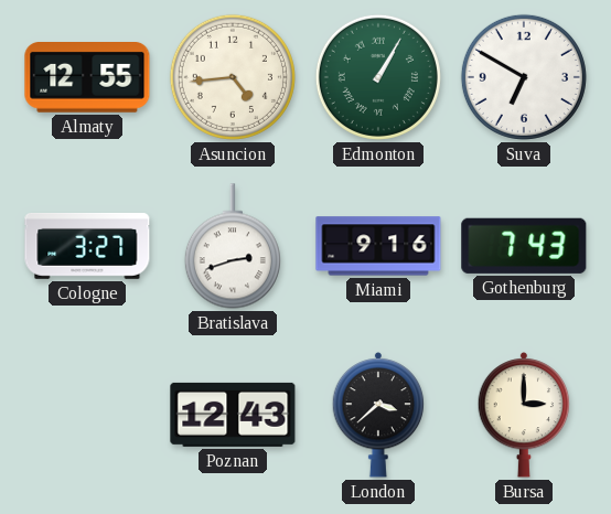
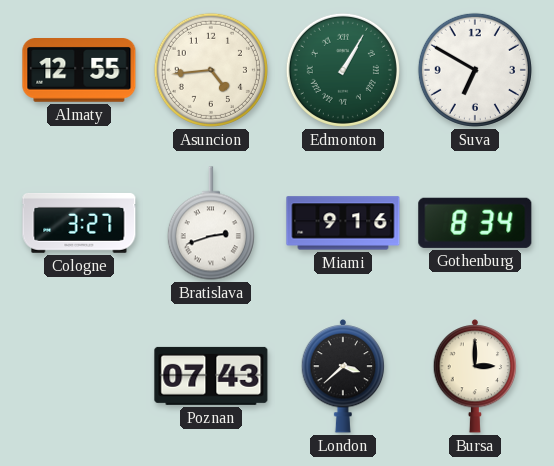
Gothenburg: 7:43 -> 8:34
Poznan: 12:43 -> 07:43
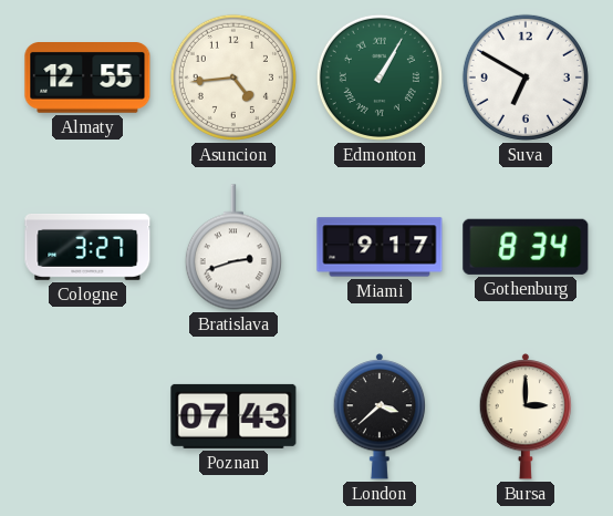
Miami: 9:16 -> 9:17
